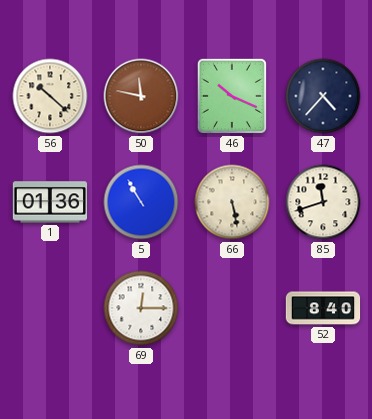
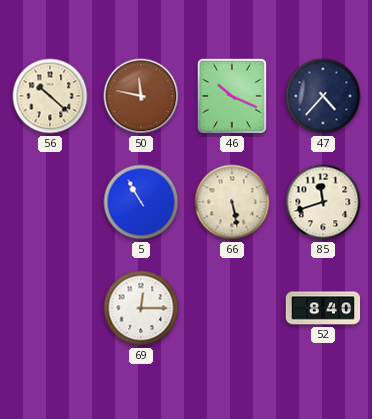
1: 01:36 -> none
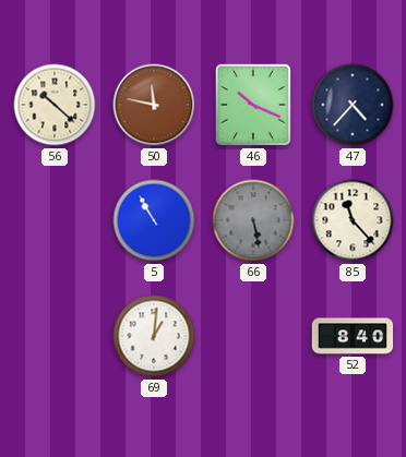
66 dial: cream -> grey
85: 11:42 -> 11:23
69: 12:15 -> 1:01
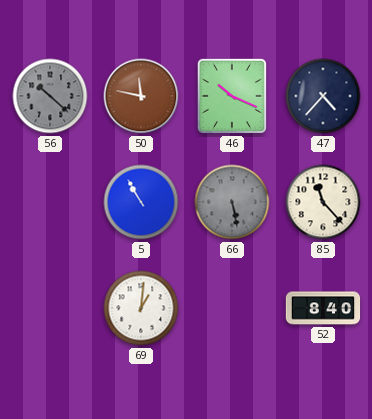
56 dial: cream -> grey
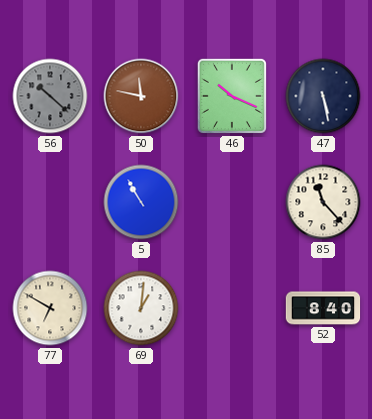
47: 4:37 -> 5:28
66: 5:28 -> none
77: none -> 6:50
